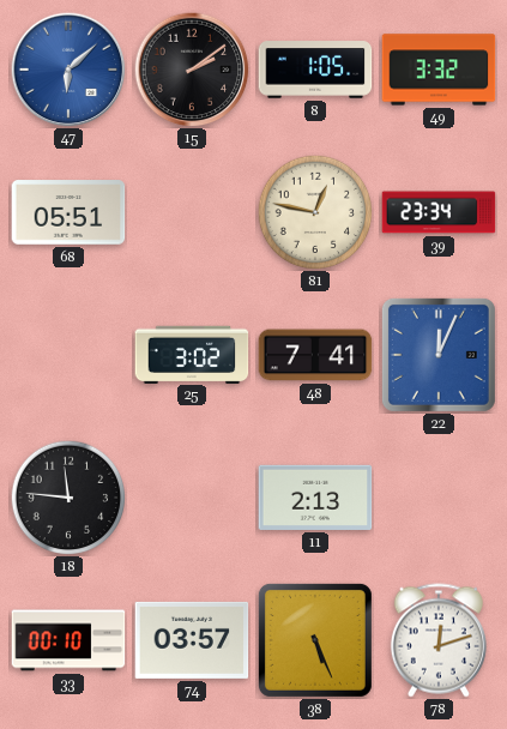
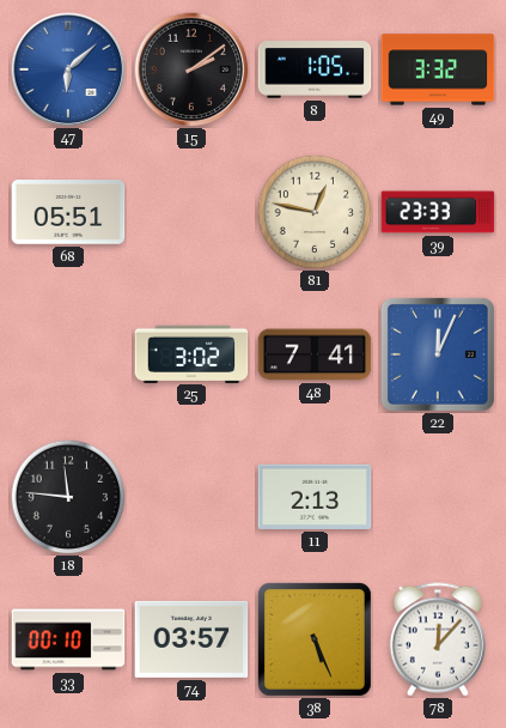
39: 23:34 -> 23:33
78: 12:12 -> 12:07
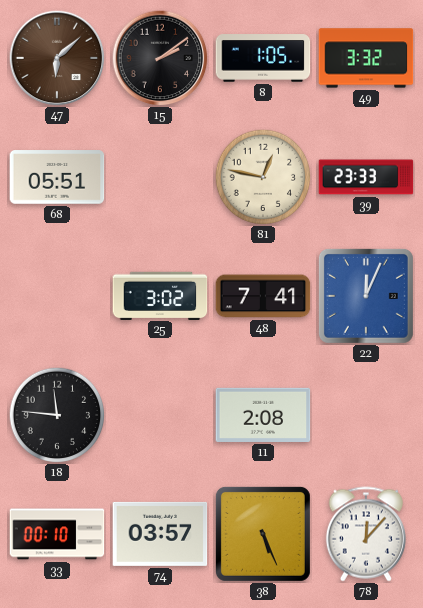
47 dial: blue -> brown
11: 2:13 -> 2:08
